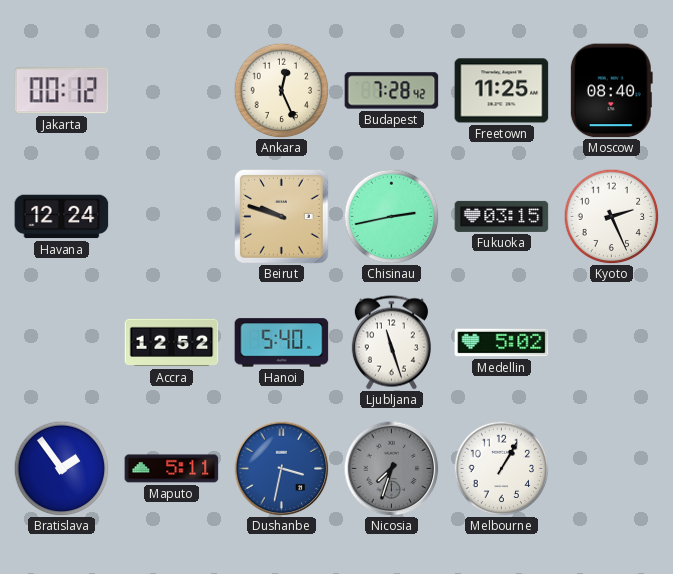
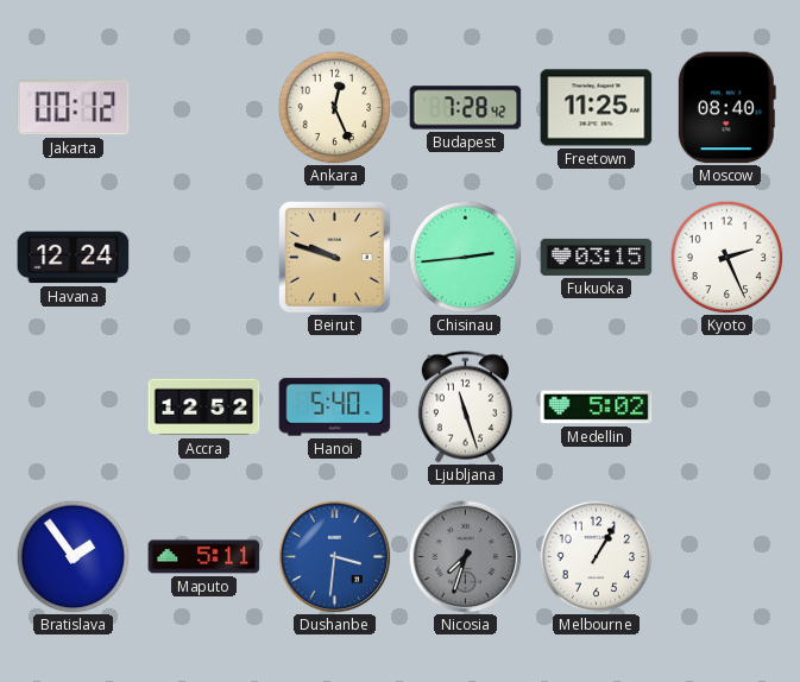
Chisinau: 2:43 -> 2:44
Dushanbe: 3:32 -> 3:31
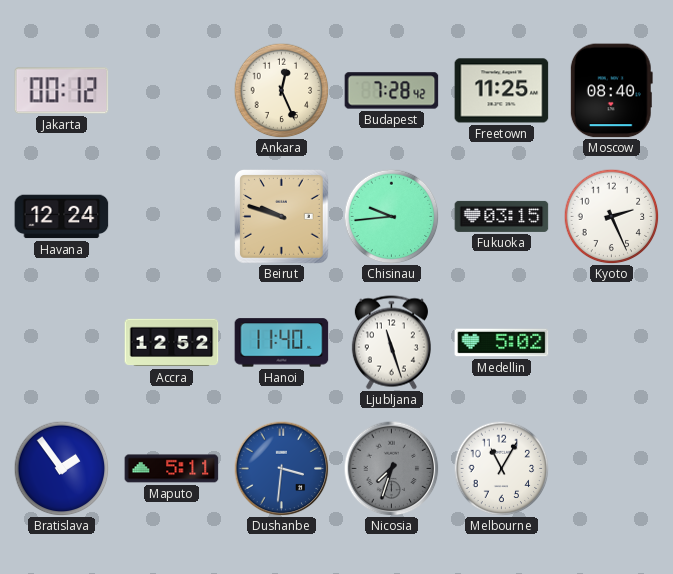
Chisinau: 2:44 -> 9:44
Hanoi: 5:40 -> 11:40
Melbourne: 1:05 -> 11:05
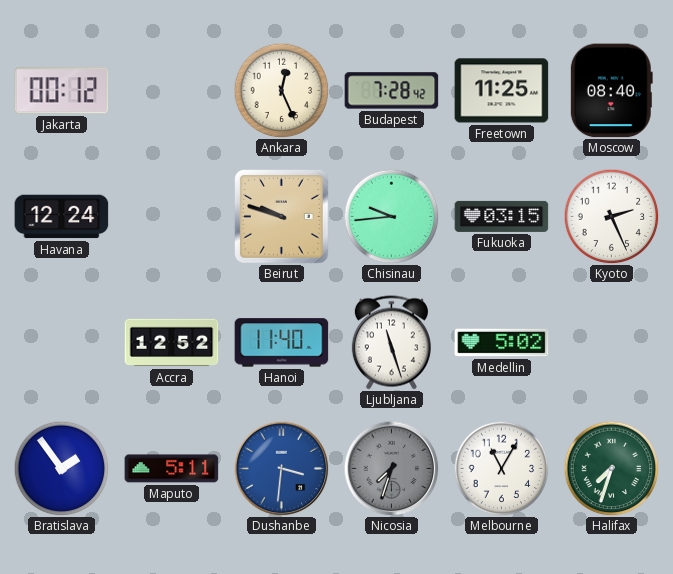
Halifax: none -> 7:33
